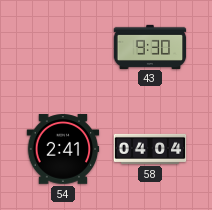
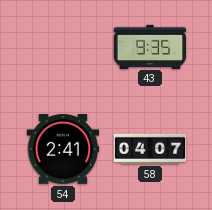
43: 9:30 -> 9:35
58: 04:04 -> 04:07
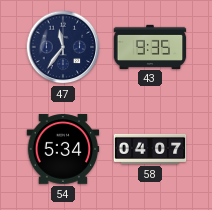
47: none -> 11:36
54: 2:41 -> 5:34
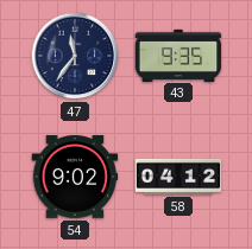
54: 5:34 -> 9:02
58: 04:07 -> 04:12
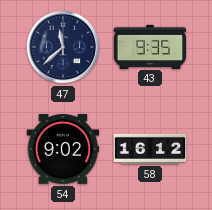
47: 11:36 -> 11:38
58: 04:12 -> 16:12
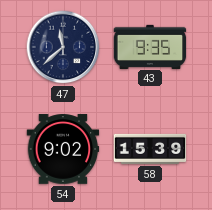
58: 16:12 -> 15:39
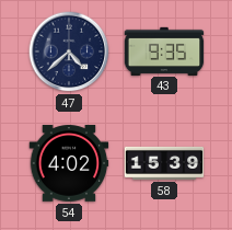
47: 11:38 -> 4:38
54: 9:02 -> 4:02
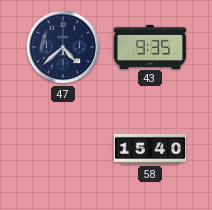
54: 4:02 -> none
58: 15:39 -> 15:40
